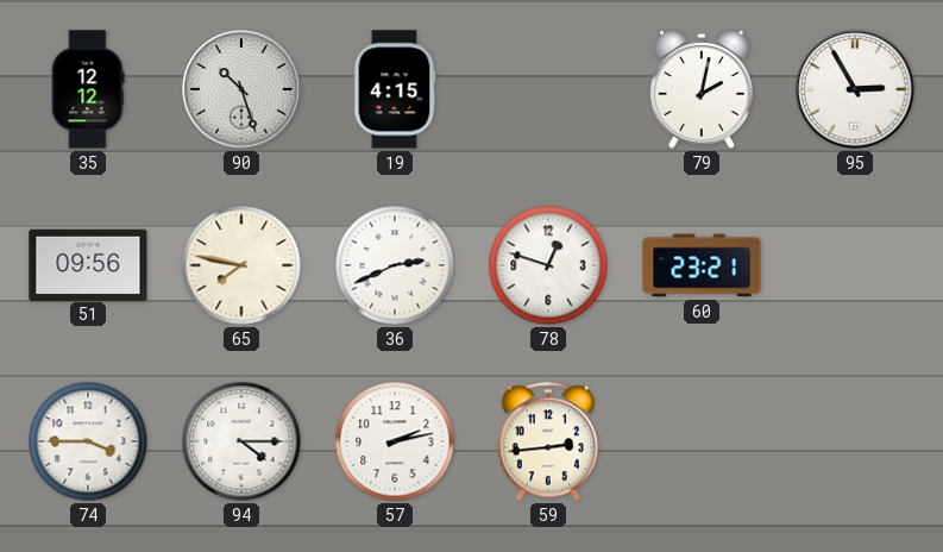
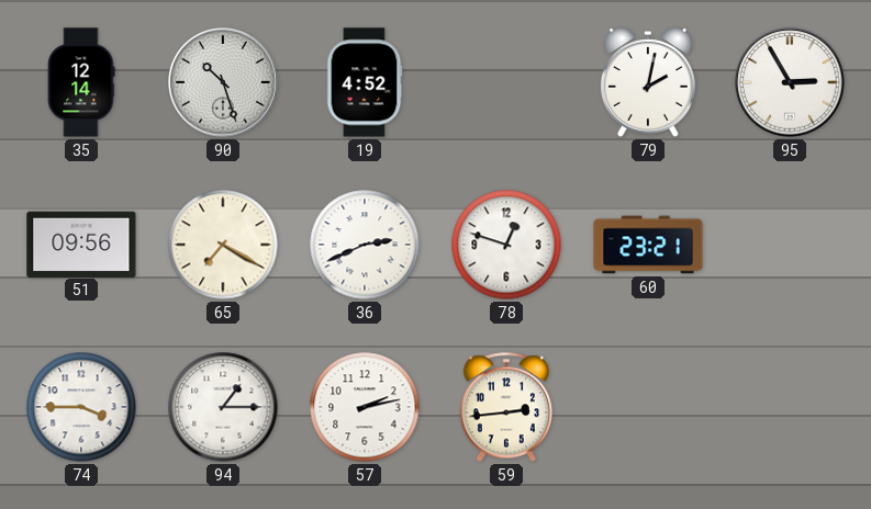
35: 12:12 -> 12:14
19: 4:15 -> 4:52
65: 7:47 -> 7:20
94: 4:15 -> 1:15
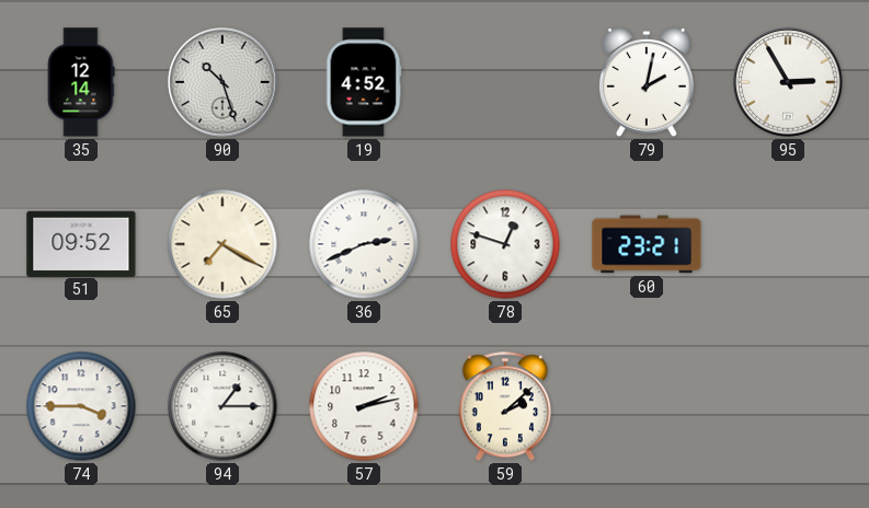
51: 09:56 -> 09:52
59: 2:44 -> 2:08
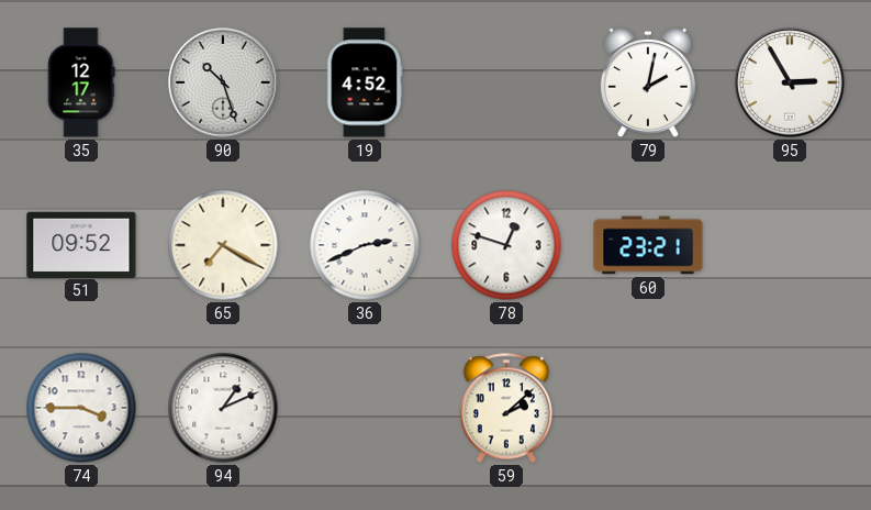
35: 12:14 -> 12:17
94: 1:15 -> 1:11
57: 2:13 -> none
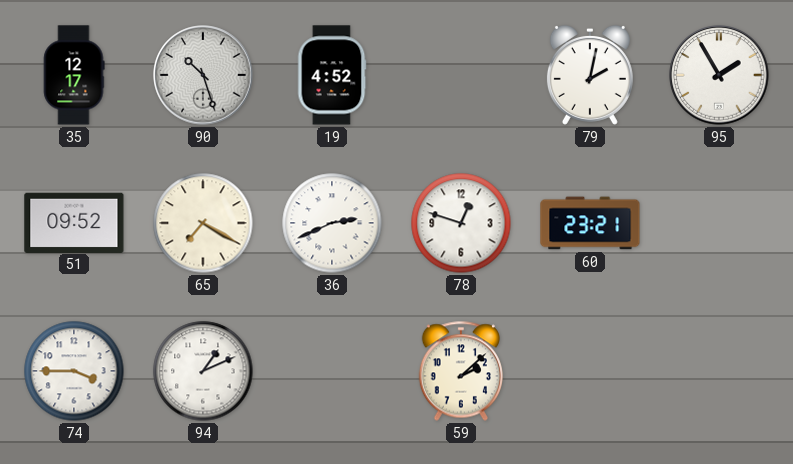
95: 2:55 -> 1:55
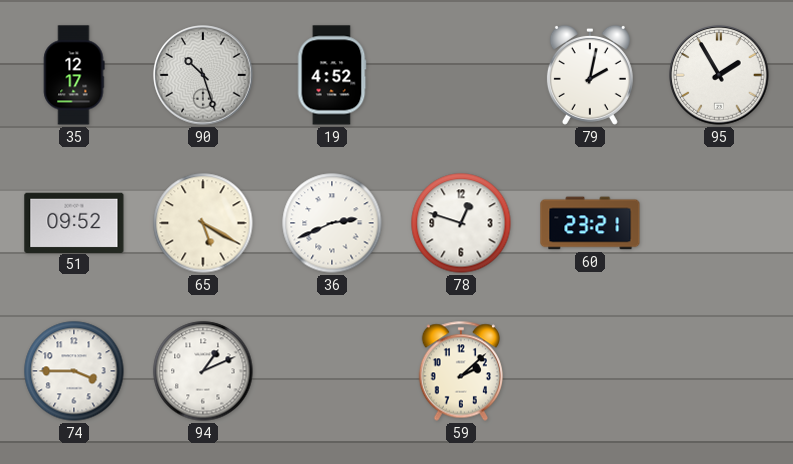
65: 7:20 -> 5:20
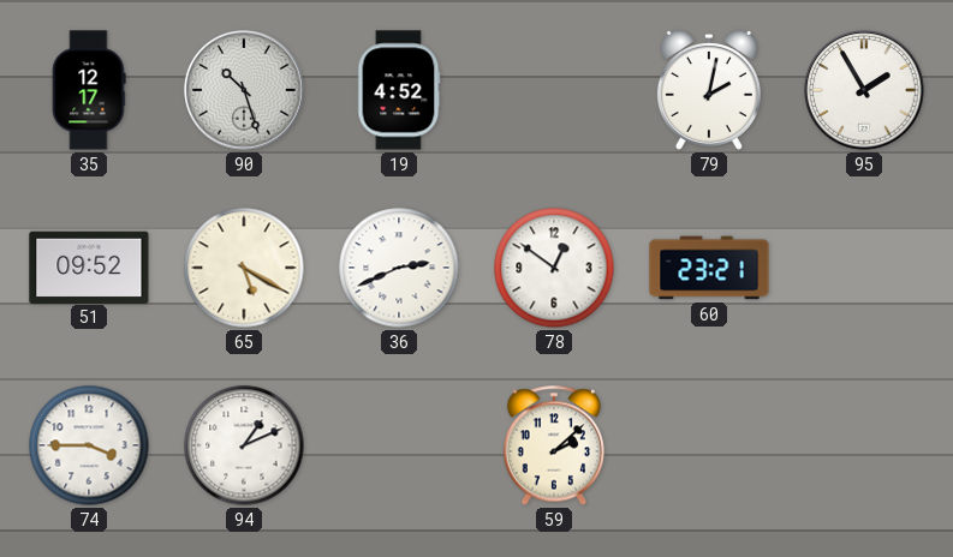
78: 12:48 -> 12:51
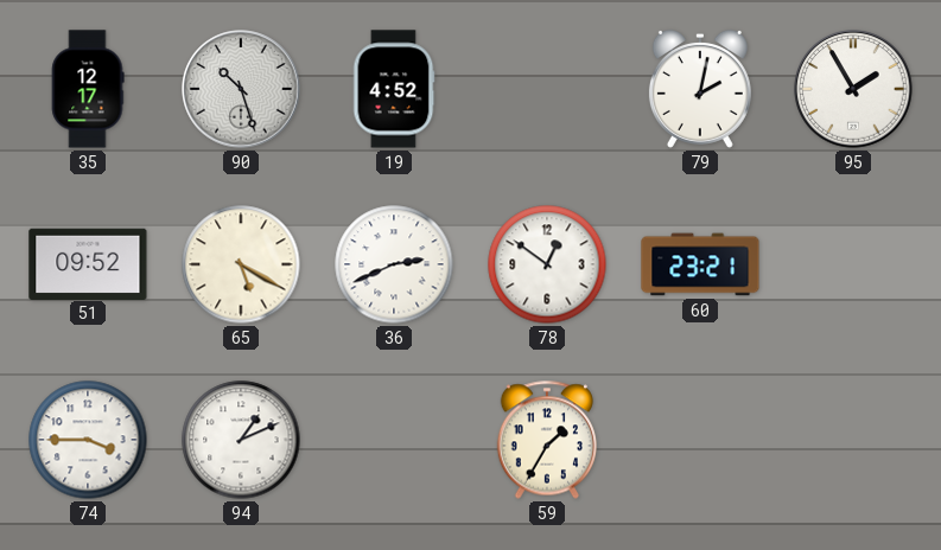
59: 2:08 -> 1:35
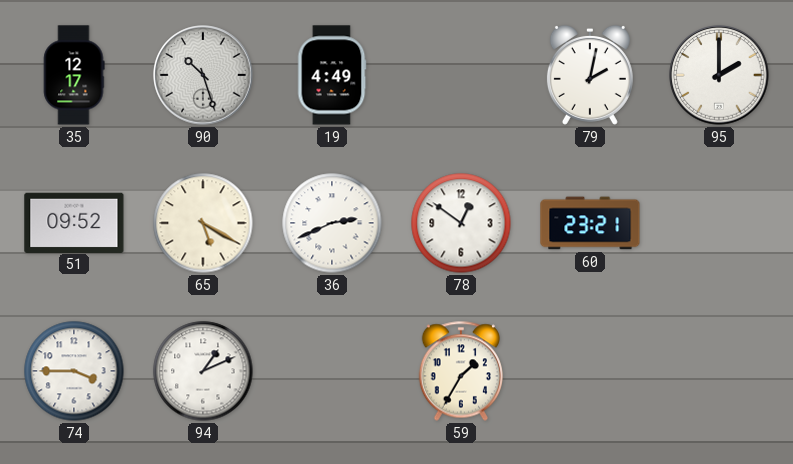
19: 4:52 -> 4:49
95: 1:55 -> 2:00
